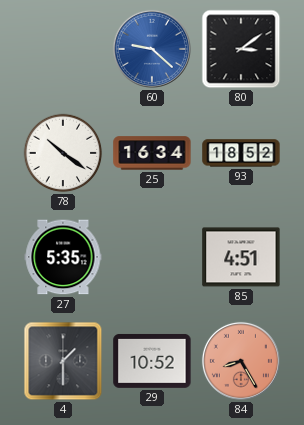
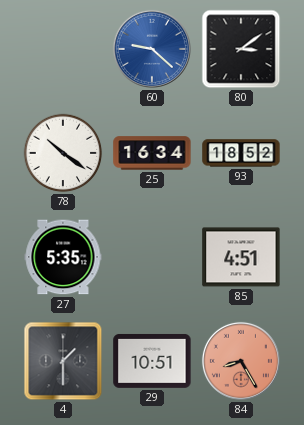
29: 10:52 -> 10:51
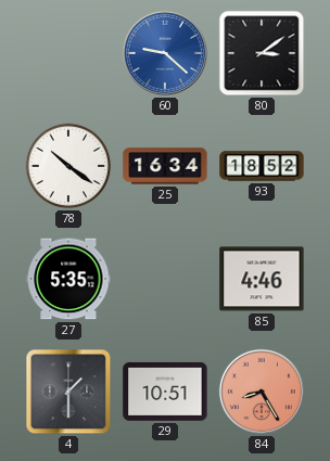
85: 4:51 -> 4:46
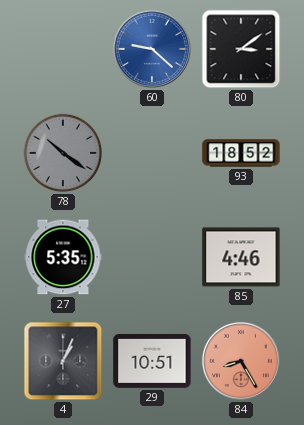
78 dial: white -> grey
25: 16:34 -> none
4: 1:30 -> 1:04
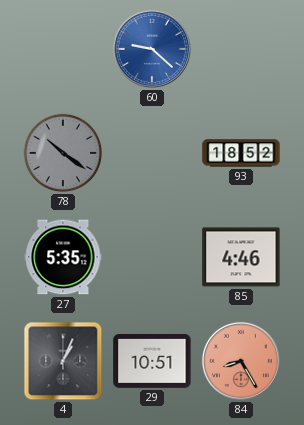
80: 3:09 -> none
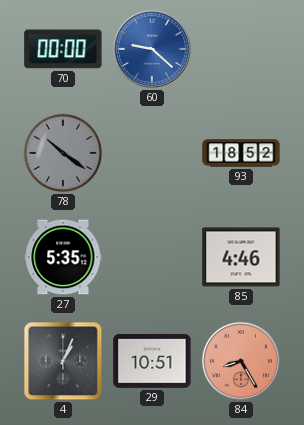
70: none -> 00:00
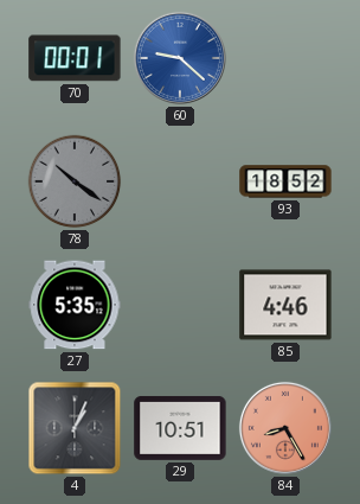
70: 00:00 -> 00:01
